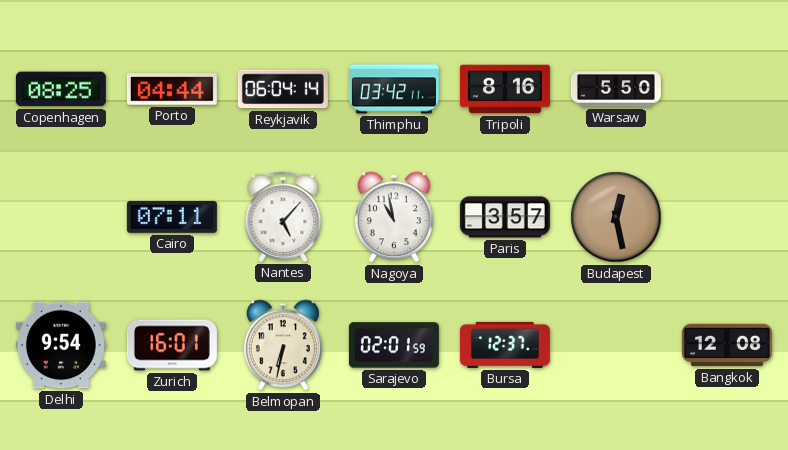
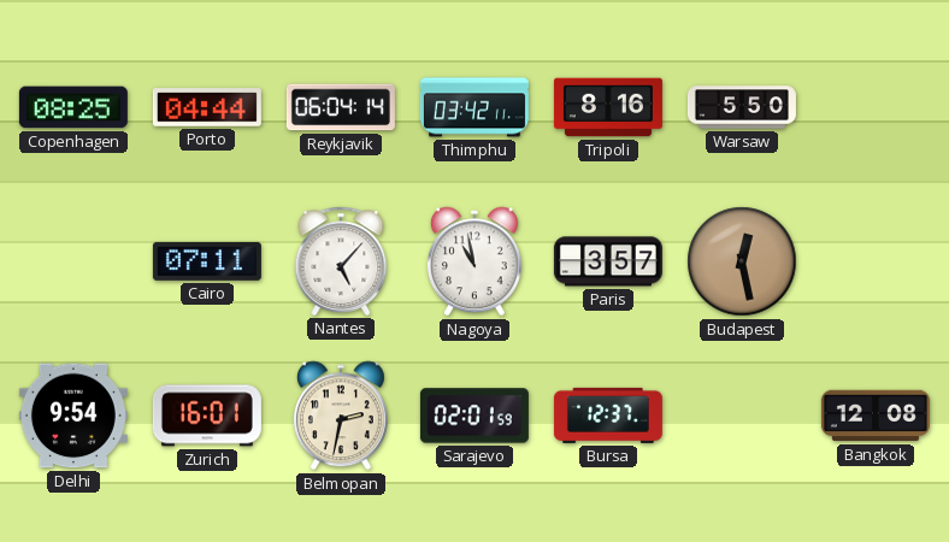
Belmopan: 6:32 -> 2:32
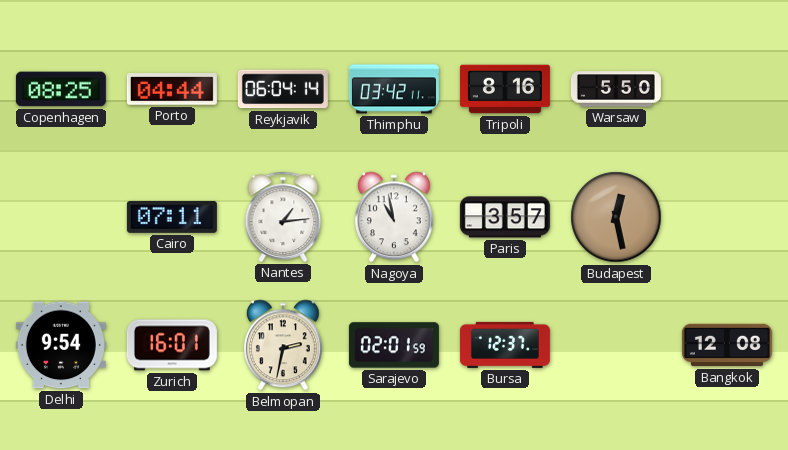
Nantes: 5:07 -> 1:14
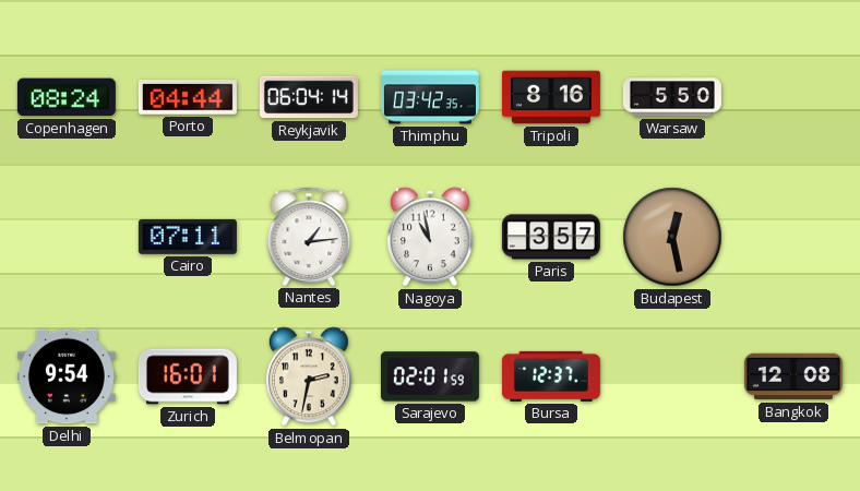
Copenhagen: 08:25 -> 08:24
Thimphu: 03:42:11 -> 03:42:35
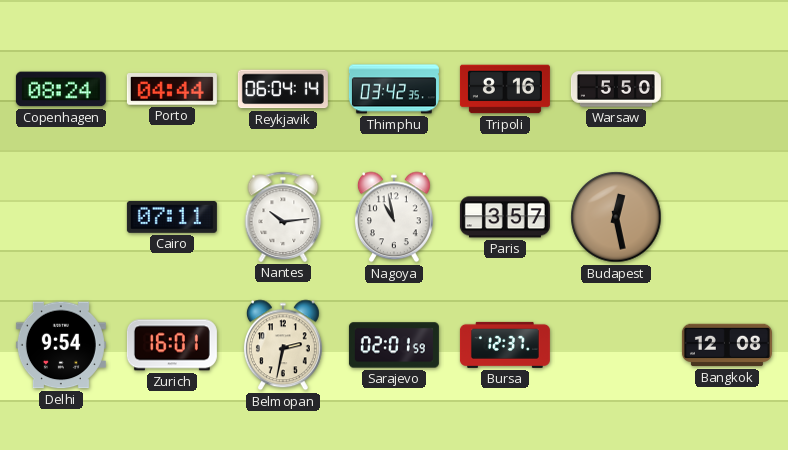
Nantes: 1:14 -> 10:14
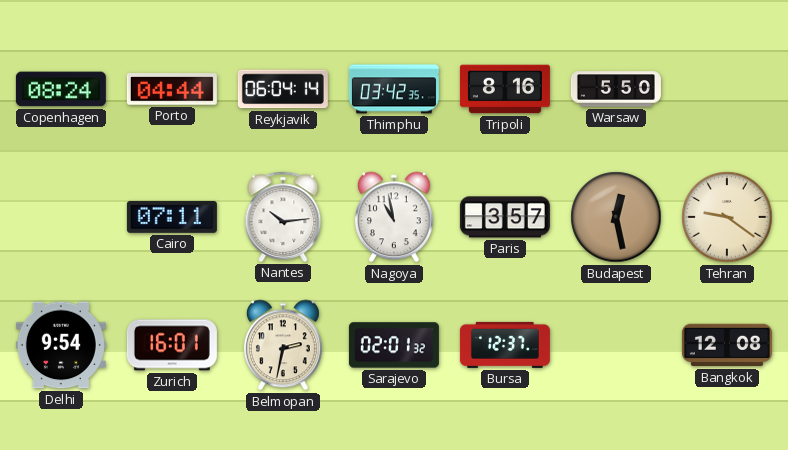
Tehran: none -> 9:21
Sarajevo: 02:01:59 -> 02:01:32
